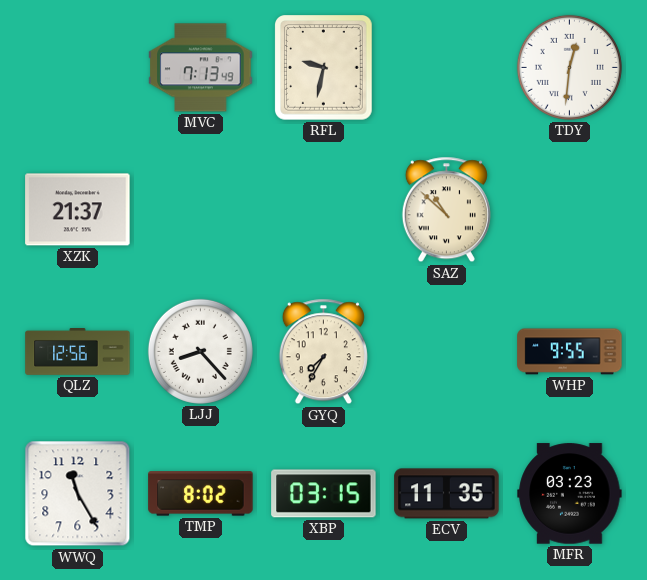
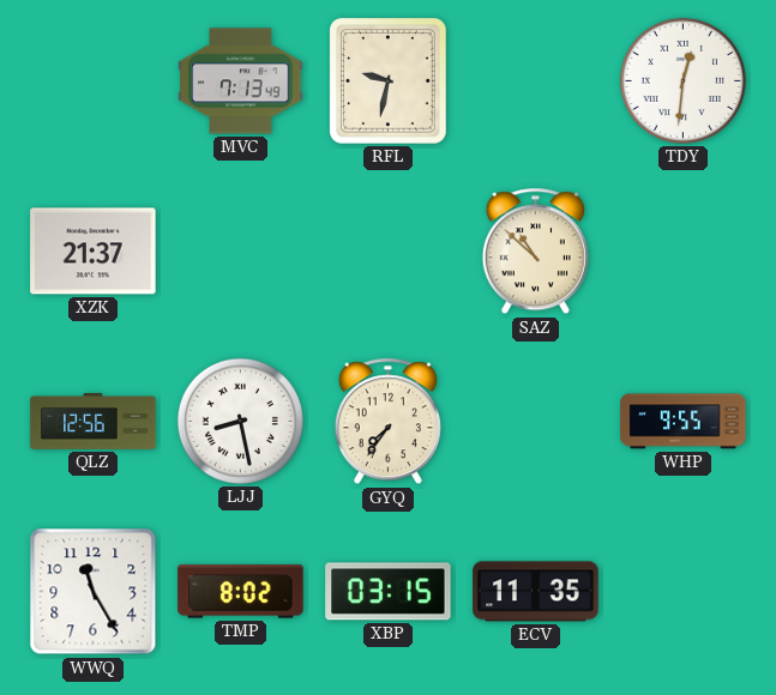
LJJ: 8:23 -> 8:28
GYQ: 7:35 -> 7:36
MFR: 03:23 -> none
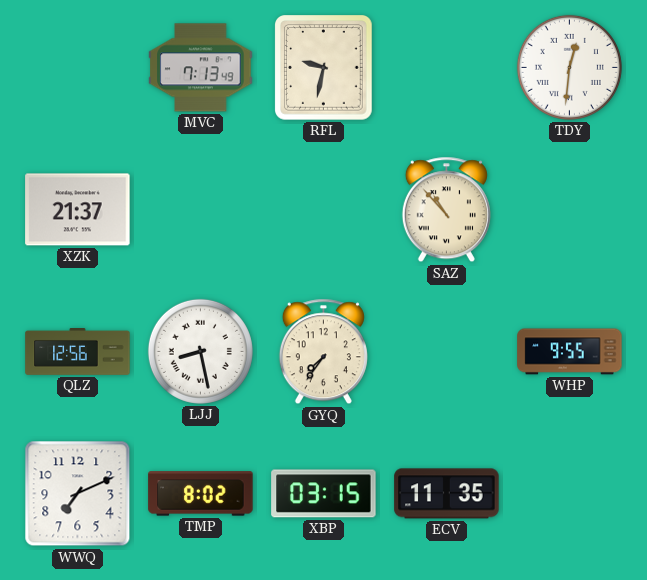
SAZ: 10:52 -> 10:53
WWQ: 11:25 -> 7:11
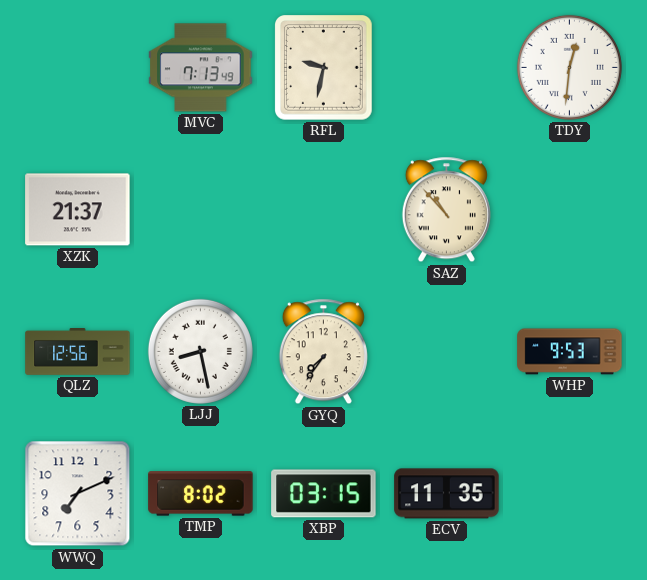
WHP: 9:55 -> 9:53
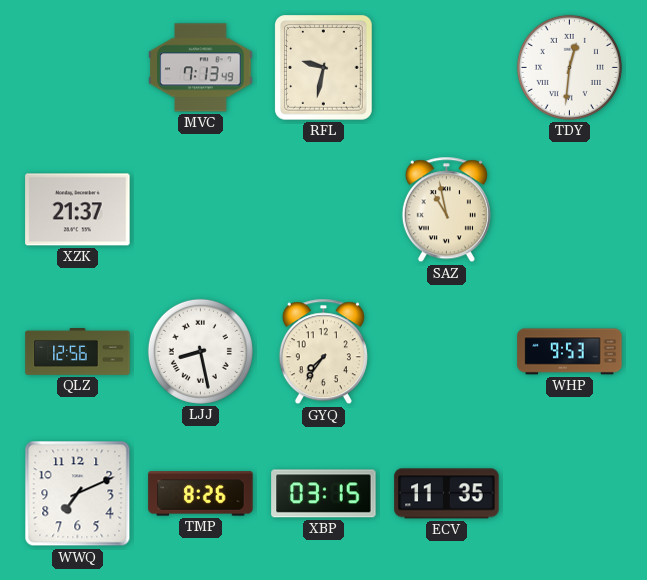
SAZ: 10:53 -> 10:58
TMP: 8:02 -> 8:26
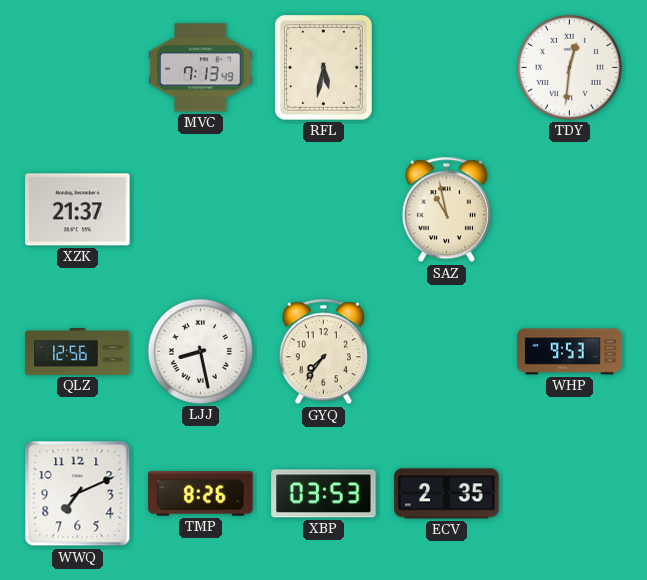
RFL: 9:32 -> 5:32
XBP: 03:15 -> 03:53
ECV: 11:35 -> 2:35
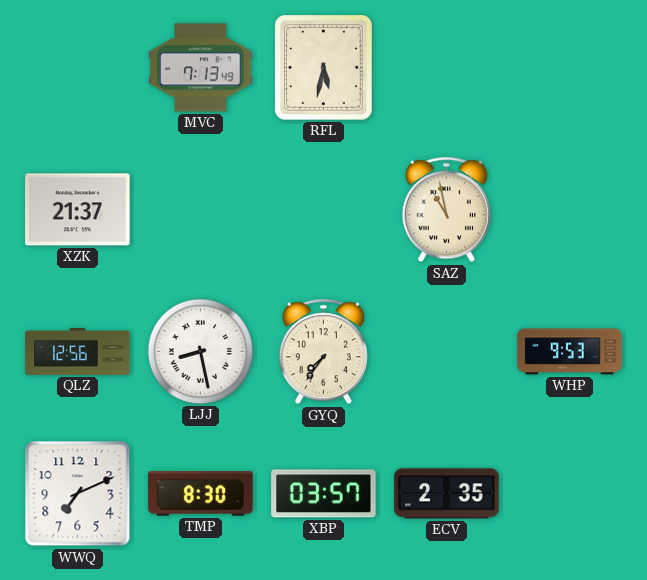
TDY: 12:31 -> none
TMP: 8:26 -> 8:30
XBP: 03:53 -> 03:57
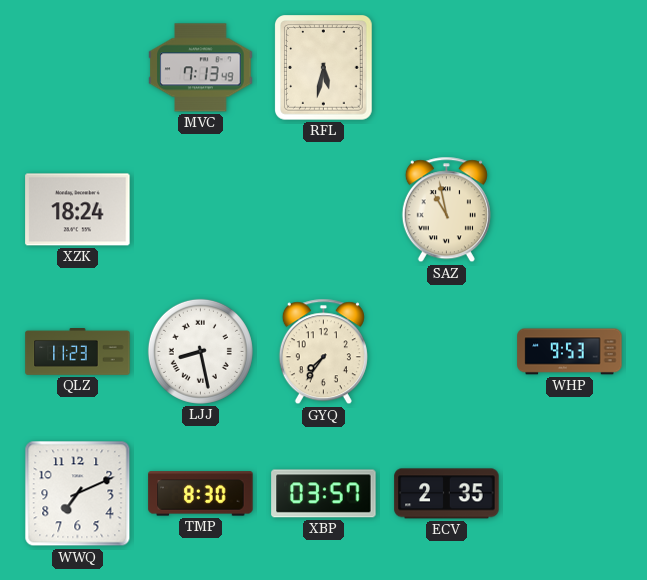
XZK: 21:37 -> 18:24
QLZ: 12:56 -> 11:23
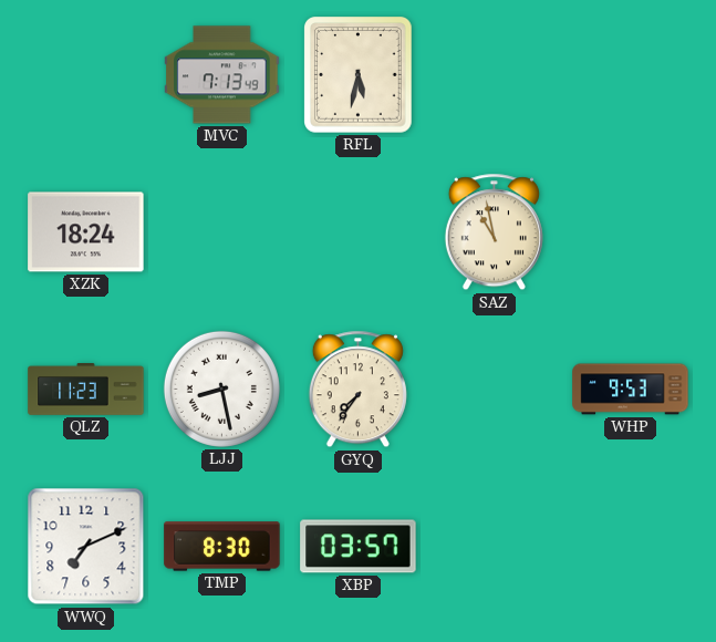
ECV: 2:35 -> none
